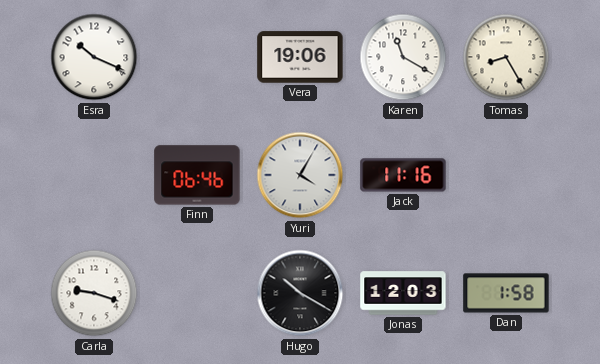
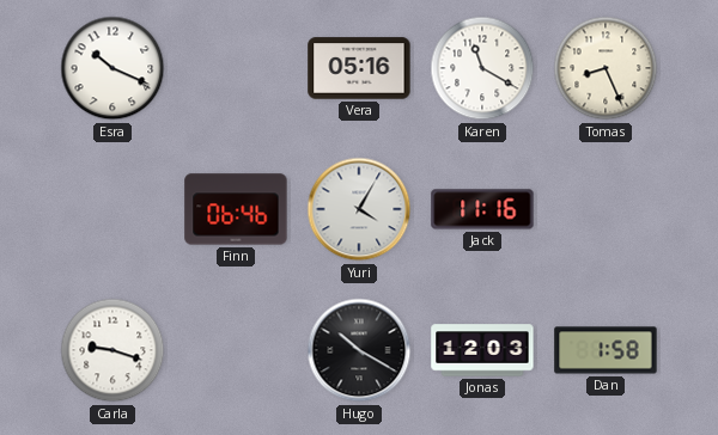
Vera: 19:06 -> 05:16
Tomas: 8:25 -> 8:26
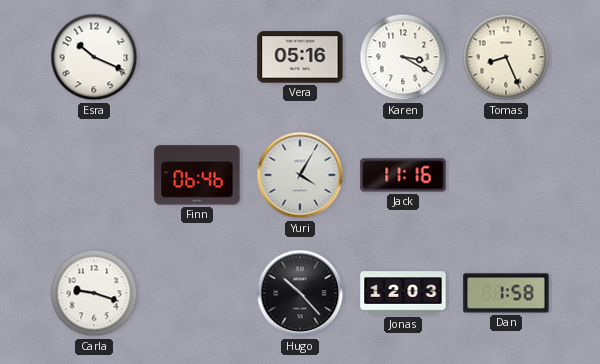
Karen: 11:20 -> 3:20
Hugo: 10:20 -> 10:23
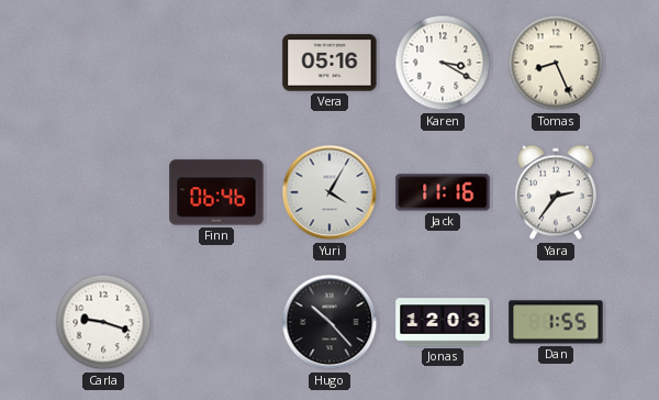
Esra: 10:19 -> none
Yara: none -> 2:36
Dan: 1:58 -> 1:55
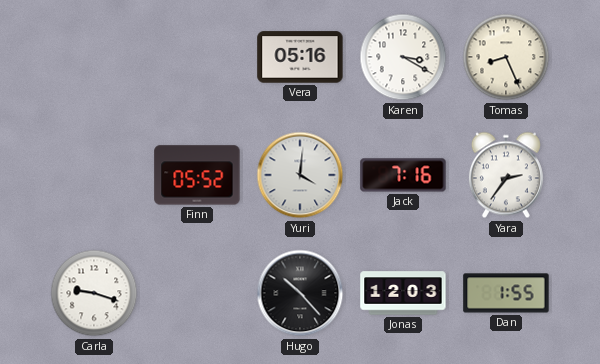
Finn: 06:46 -> 05:52
Yuri: 4:05 -> 4:01
Jack: 11:16 -> 7:16
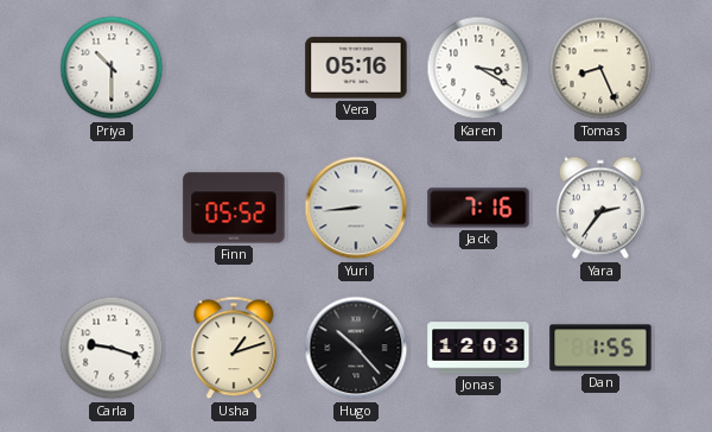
Priya: none -> 10:30
Yuri: 4:01 -> 8:44
Usha: none -> 1:12
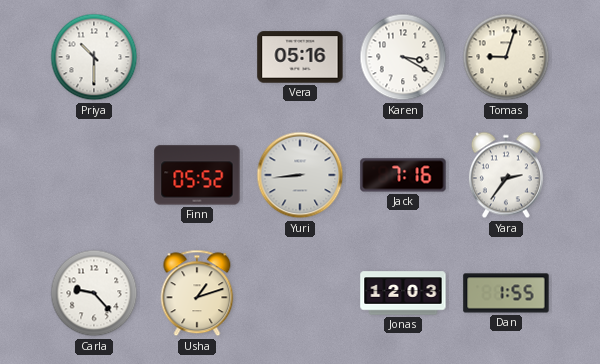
Tomas: 8:26 -> 9:03
Carla: 9:18 -> 9:23
Hugo: 10:23 -> none
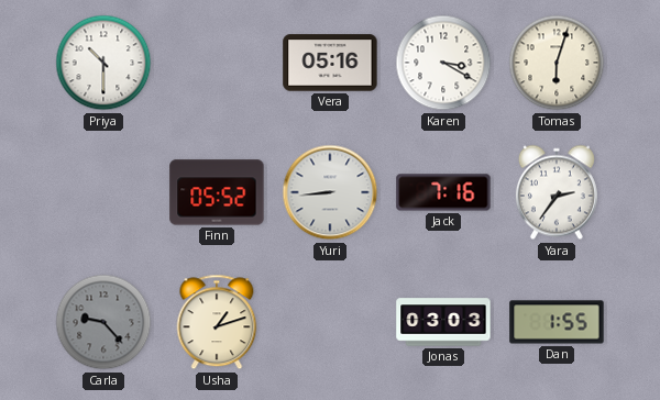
Tomas: 9:03 -> 6:03
Carla dial: white -> grey
Jonas: 12:03 -> 03:03
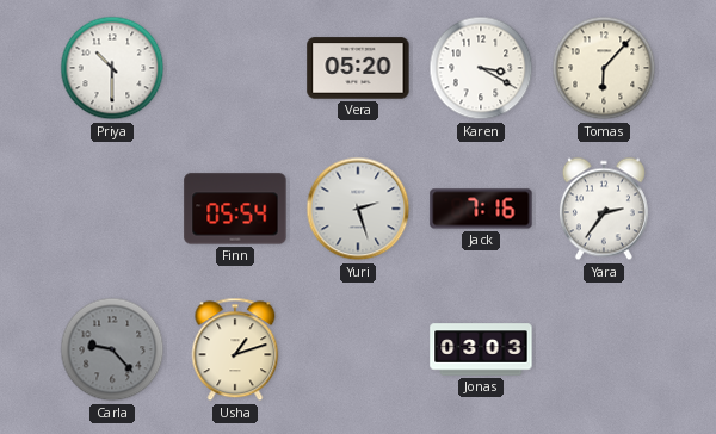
Vera: 05:16 -> 05:20
Tomas: 6:03 -> 6:07
Finn: 05:52 -> 05:54
Yuri: 8:44 -> 2:27
Dan: 1:55 -> none
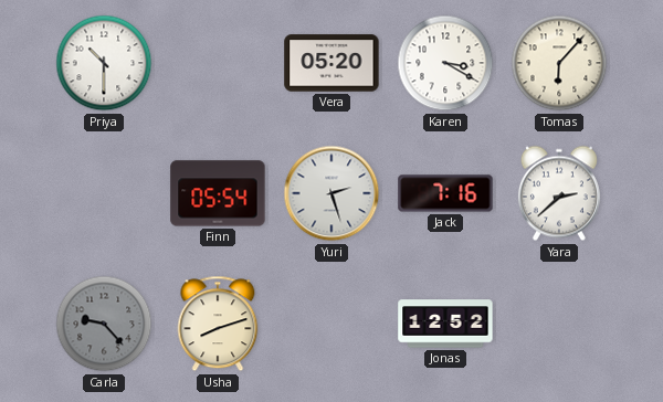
Yara: 2:36 -> 2:38
Usha: 1:12 -> 8:12
Jonas: 03:03 -> 12:52
